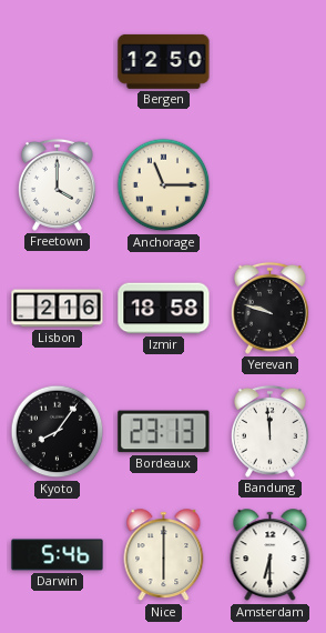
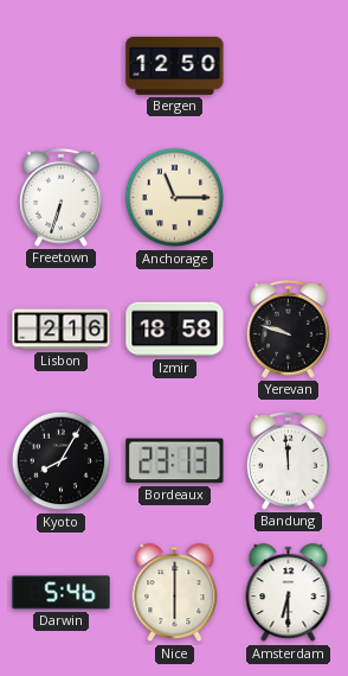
Freetown: 4:00 -> 6:33
Kyoto: 8:06 -> 8:05
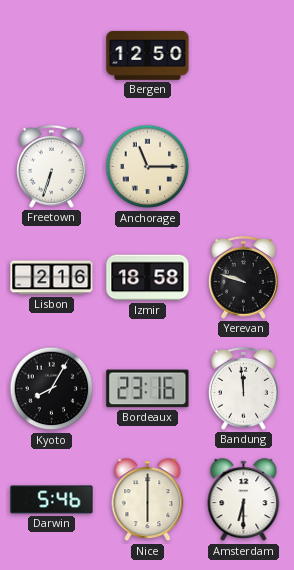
Bordeaux: 23:13 -> 23:16
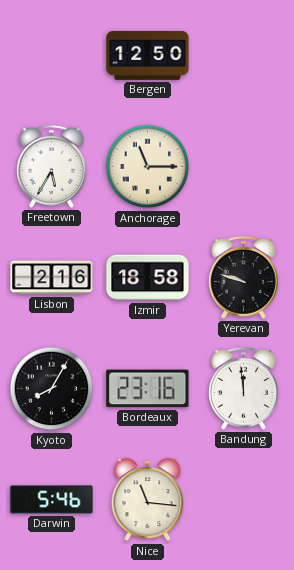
Freetown: 6:33 -> 5:35
Nice: 6:00 -> 11:16
Amsterdam: 6:30 -> none
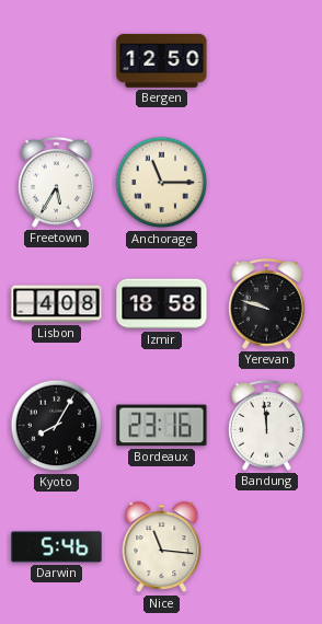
Lisbon: 2:16 -> 4:08
